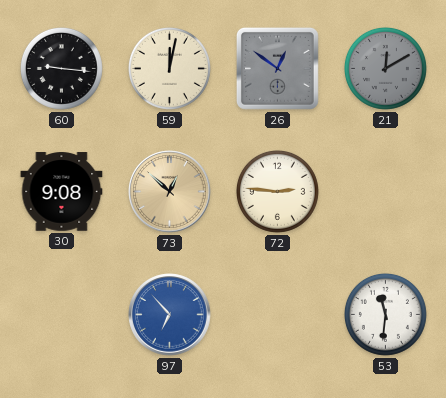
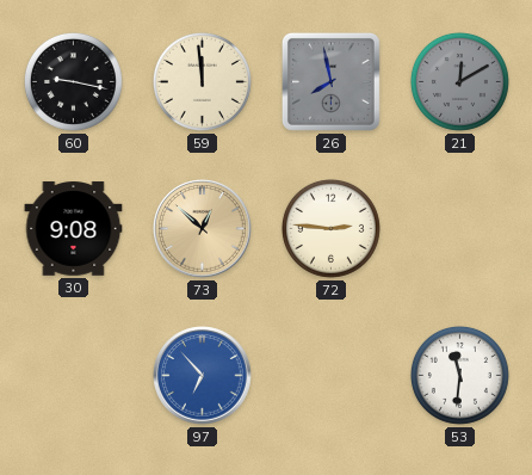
60: 9:16 -> 9:17
59: 12:02 -> 11:59
26: 12:51 -> 7:58
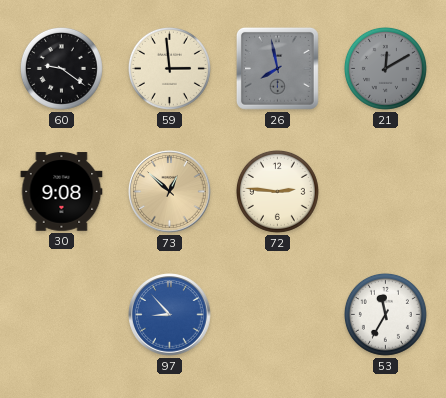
60: 9:17 -> 9:21
59: 11:59 -> 2:59
97: 6:53 -> 8:53
53: 11:31 -> 11:35
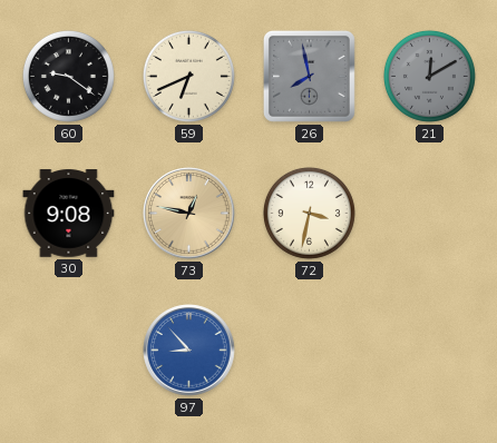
59: 2:59 -> 6:41
73: 12:52 -> 12:47
72: 2:46 -> 3:32
53: 11:35 -> none
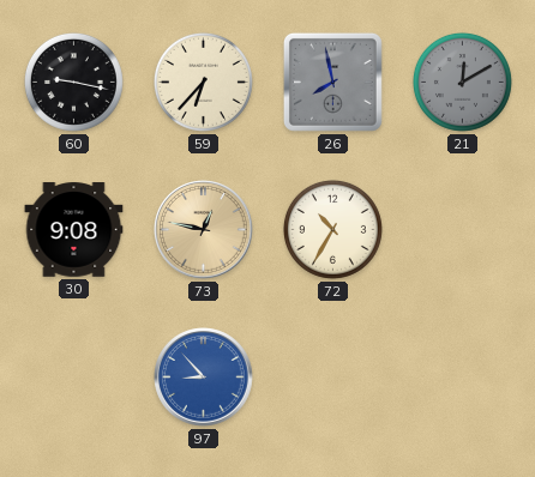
60: 9:21 -> 9:17
59: 6:41 -> 6:37
72: 3:32 -> 10:35
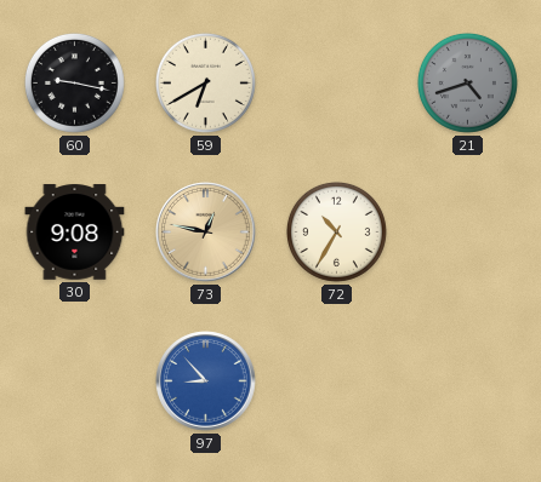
59: 6:37 -> 6:40
26: 7:58 -> none
21: 12:10 -> 4:42
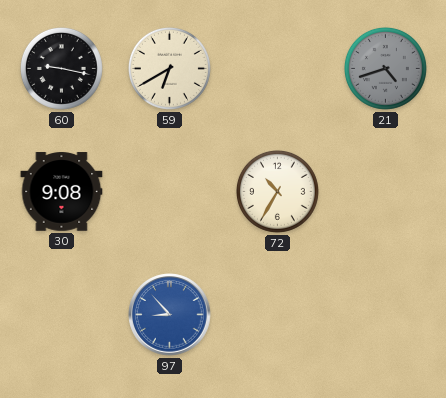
73: 12:47 -> none
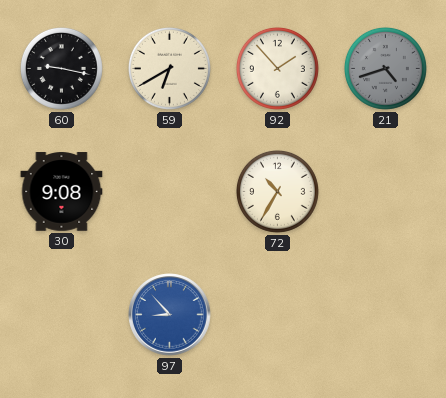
92: none -> 1:53
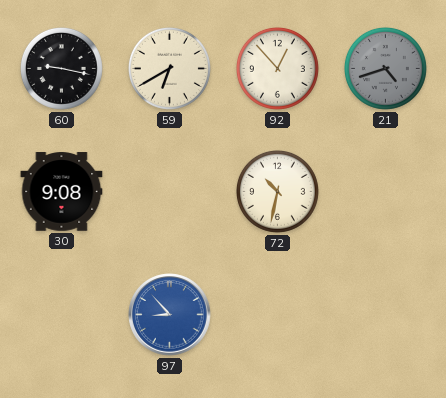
92: 1:53 -> 12:53
72: 10:35 -> 10:32
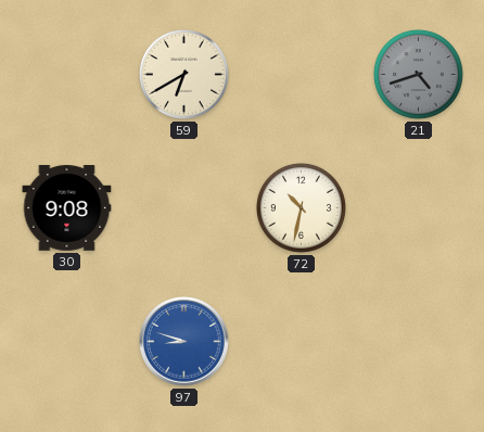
60: 9:17 -> none
92: 12:53 -> none
97: 8:53 -> 8:48
